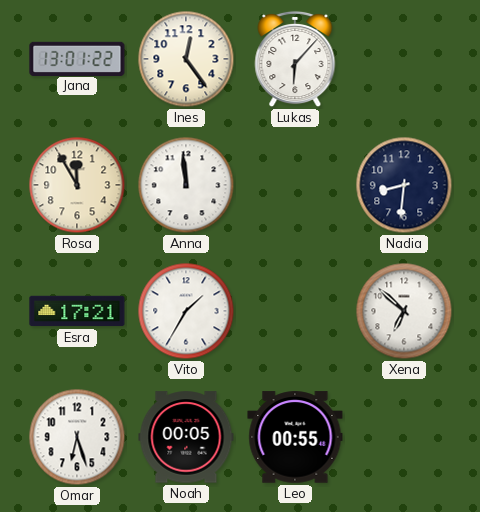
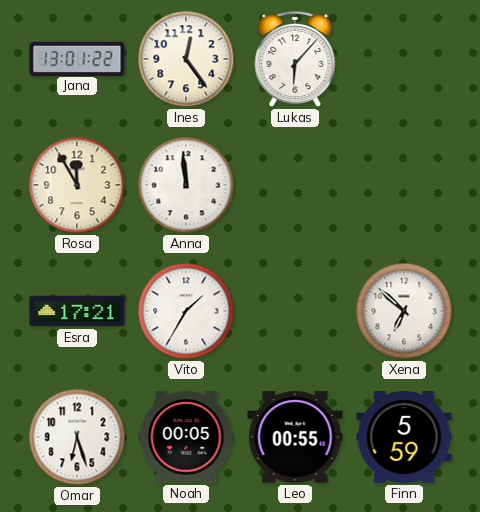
Nadia: 8:31 -> none
Finn: none -> 5:59
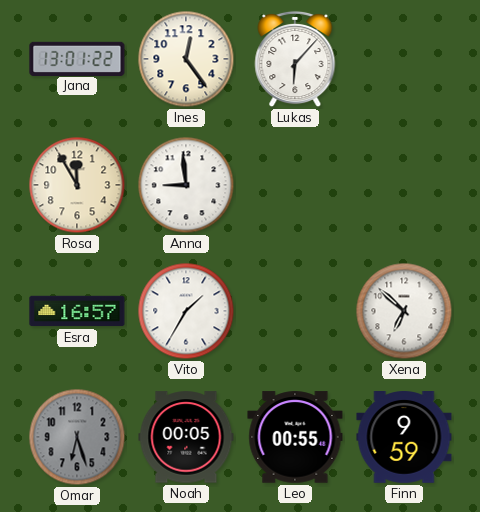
Anna: 11:59 -> 8:59
Esra: 17:21 -> 16:57
Omar dial: white -> grey
Finn: 5:59 -> 9:59
